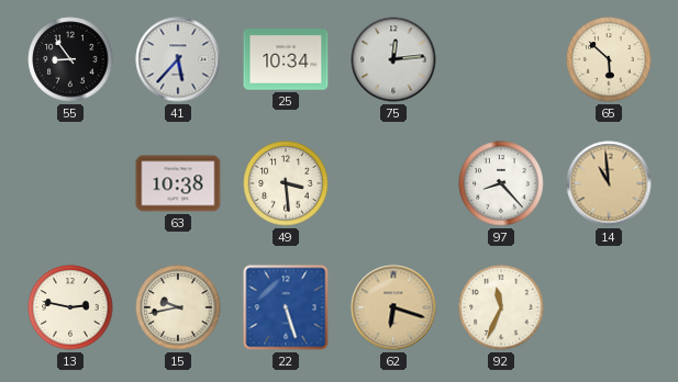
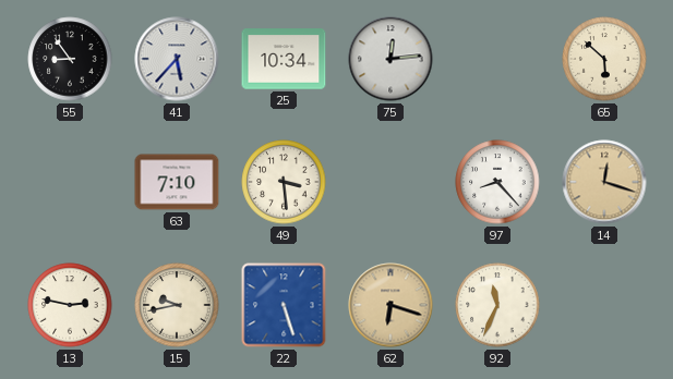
63: 10:38 -> 7:10
14: 10:59 -> 12:18
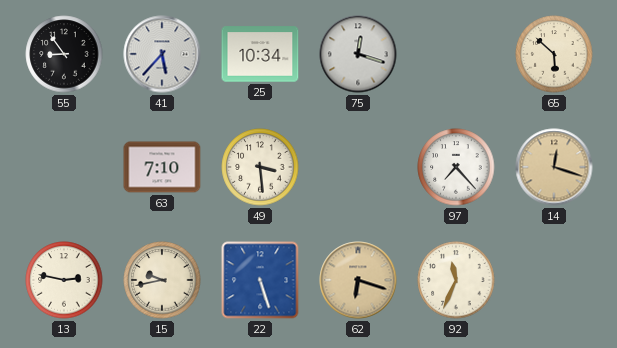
75: 12:14 -> 12:18
97: 8:23 -> 7:23
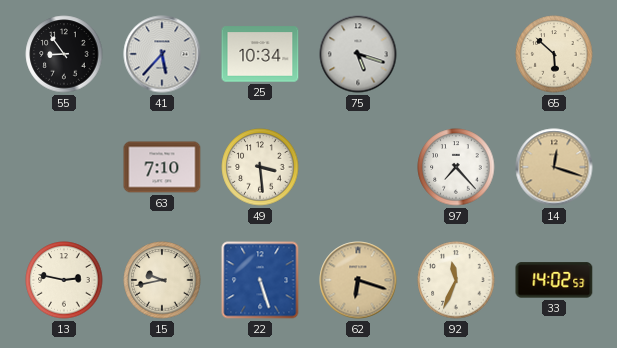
75: 12:18 -> 5:18
33: none -> 14:02
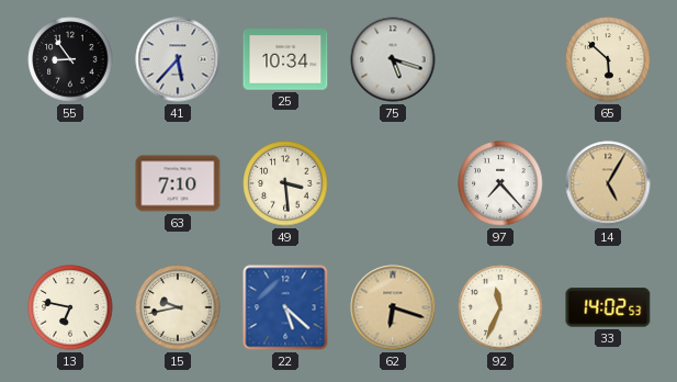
14: 12:18 -> 5:05
13: 2:47 -> 6:47
22: 5:27 -> 5:22
